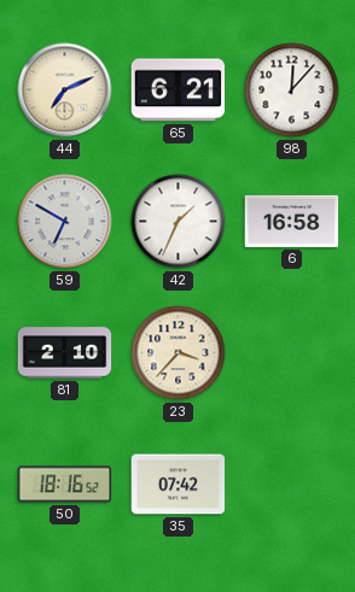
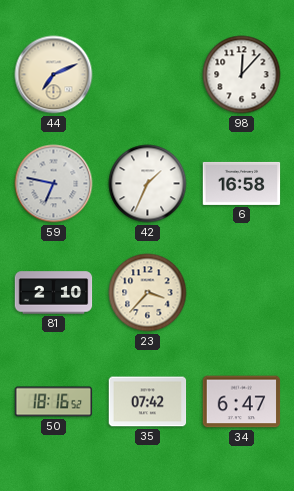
65: 6:21 -> none
59: 6:50 -> 6:47
34: none -> 6:47
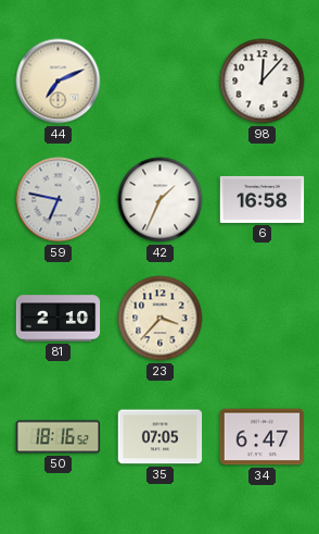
35: 07:42 -> 07:05
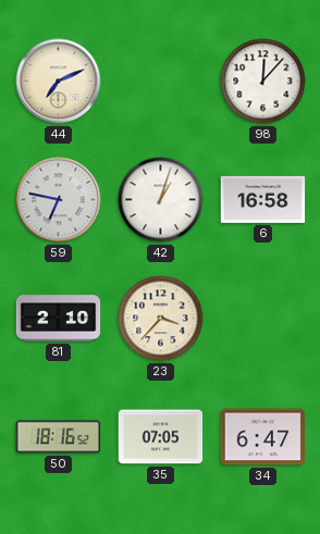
42: 1:34 -> 1:03
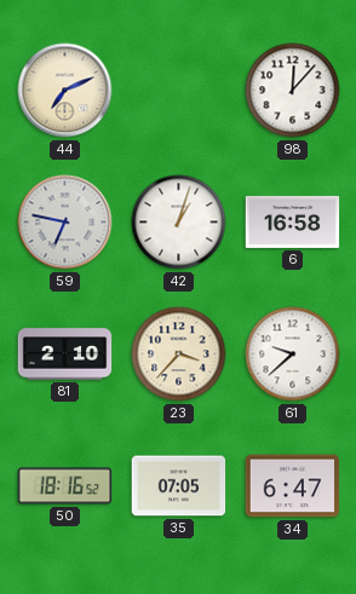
61: none -> 9:38
